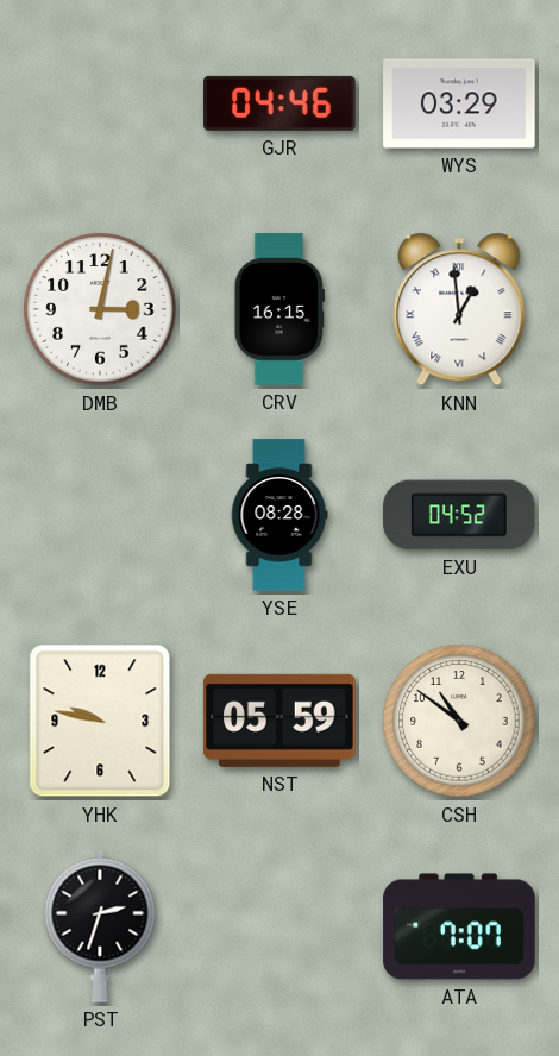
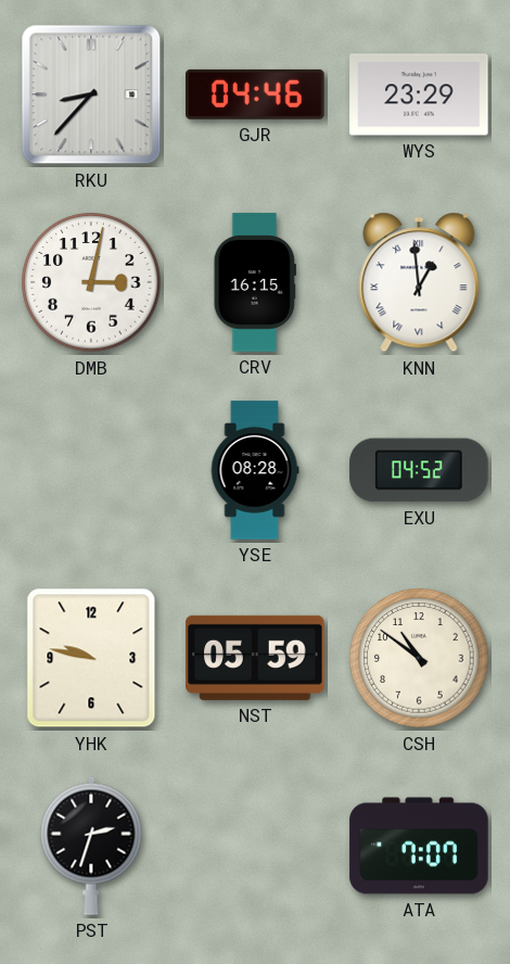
RKU: none -> 8:37
WYS: 03:29 -> 23:29
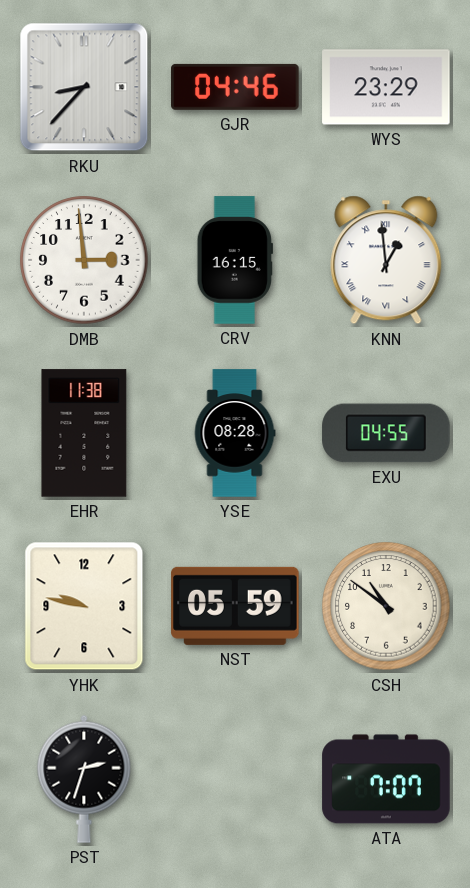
DMB: 3:02 -> 2:59
EHR: none -> 11:38
EXU: 04:52 -> 04:55
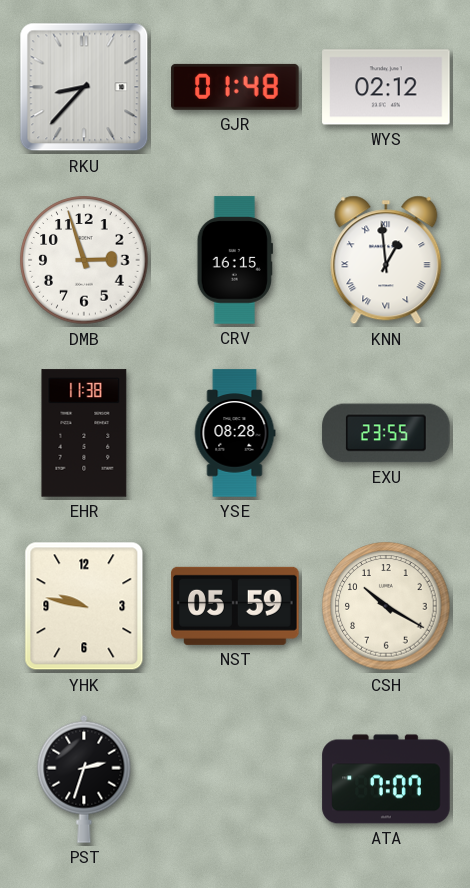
GJR: 04:46 -> 01:48
WYS: 23:29 -> 02:12
DMB: 2:59 -> 2:57
EXU: 04:55 -> 23:55
CSH: 10:51 -> 10:20
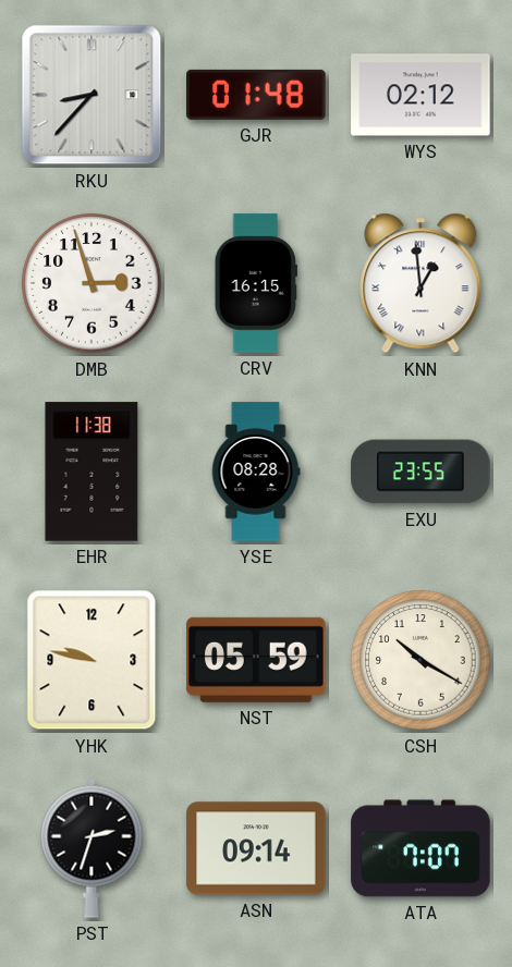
ASN: none -> 09:14
